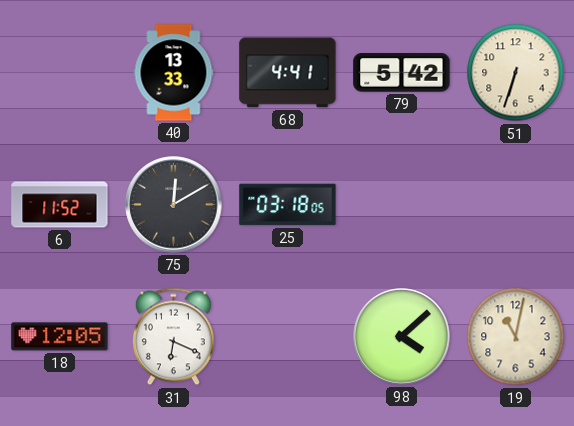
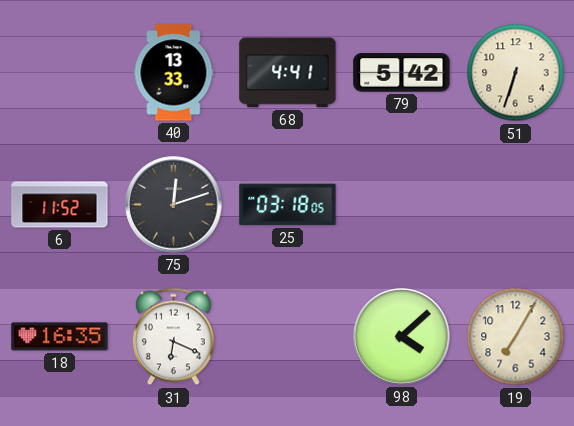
75: 12:10 -> 12:12
18: 12:05 -> 16:35
19: 11:02 -> 7:05
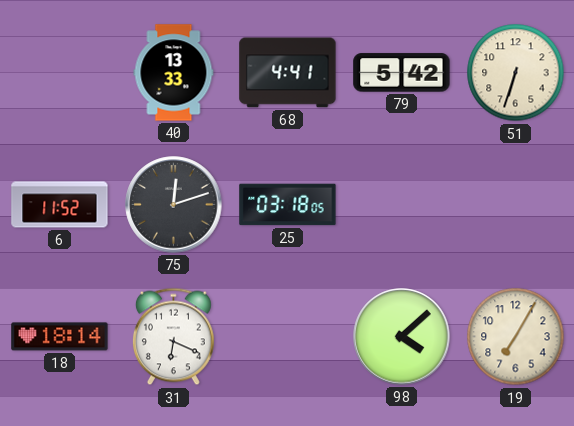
18: 16:35 -> 18:14
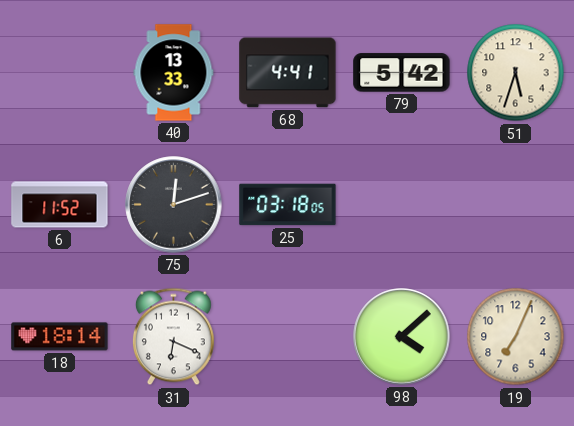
51: 6:33 -> 5:33
19: 7:05 -> 7:04
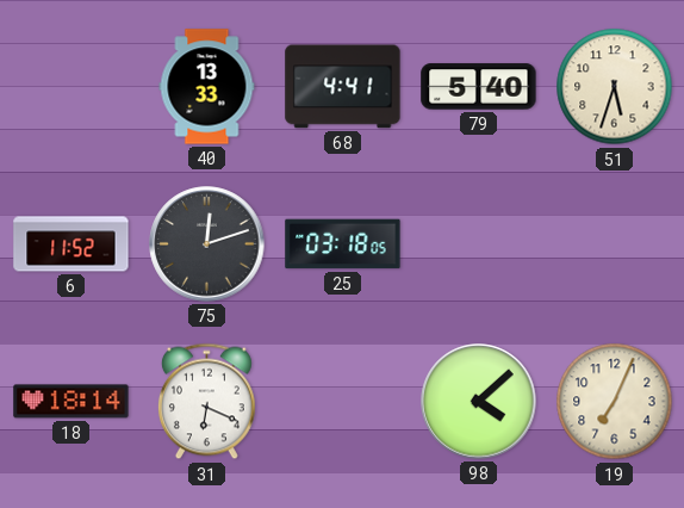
79: 5:42 -> 5:40
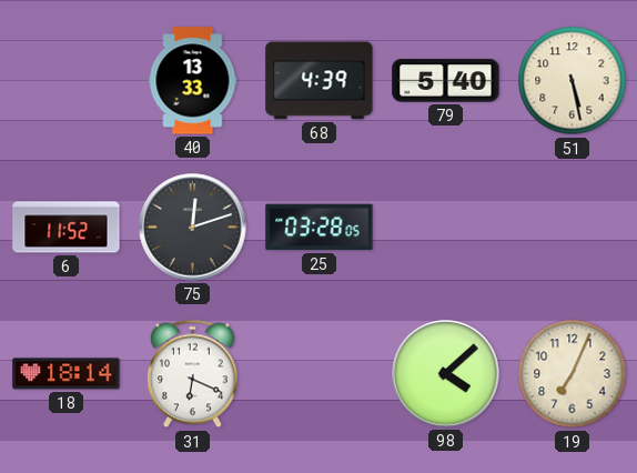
68: 4:41 -> 4:39
51: 5:33 -> 5:28
25: 03:18 -> 03:28
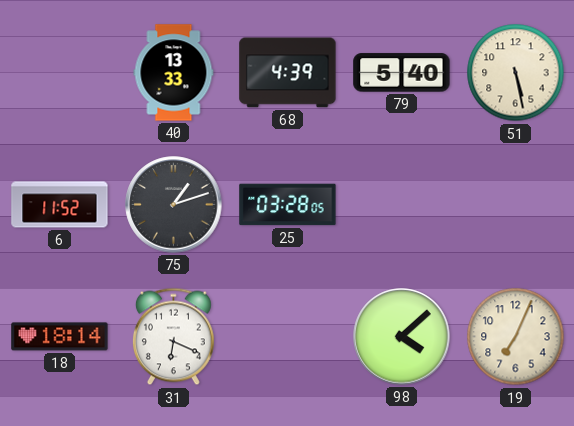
75: 12:12 -> 1:12
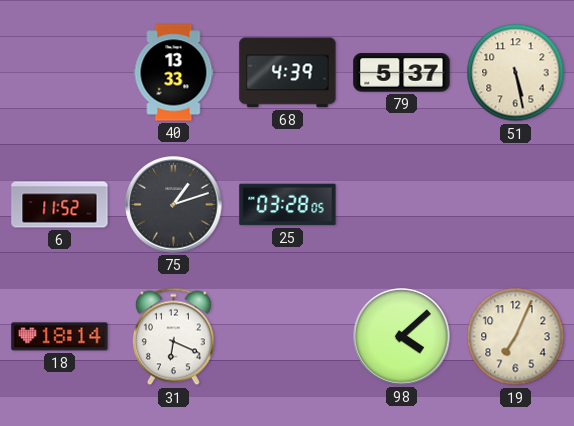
79: 5:40 -> 5:37
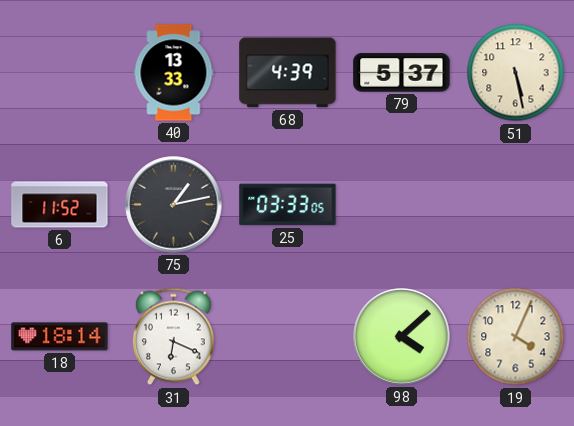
75: 1:12 -> 1:13
25: 03:28 -> 03:33
19: 7:04 -> 4:04
